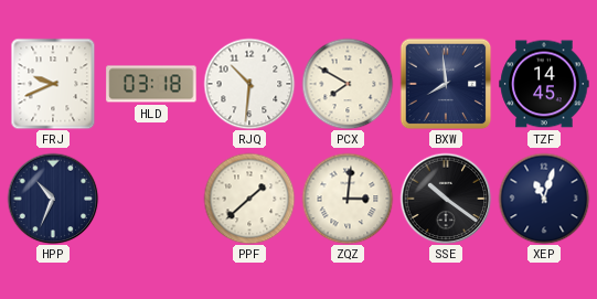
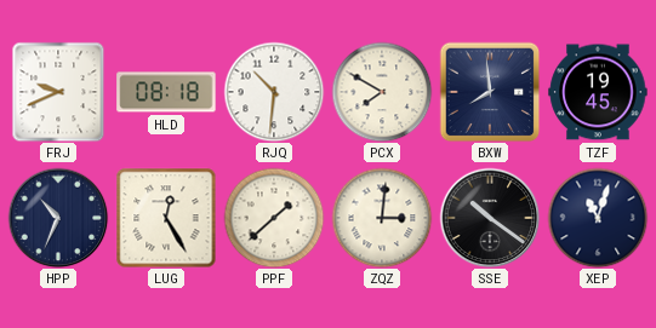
HLD: 03:18 -> 08:18
TZF: 14:45 -> 19:45
LUG: none -> 12:25
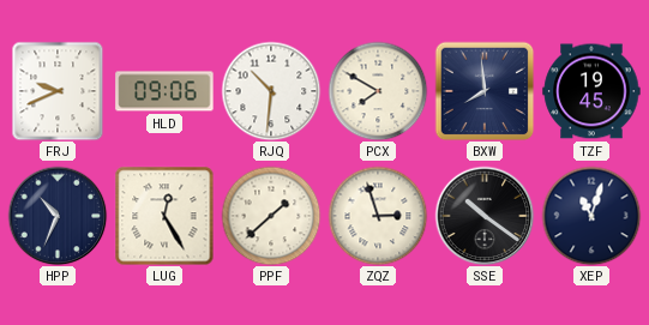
HLD: 08:18 -> 09:06
ZQZ: 3:01 -> 2:57
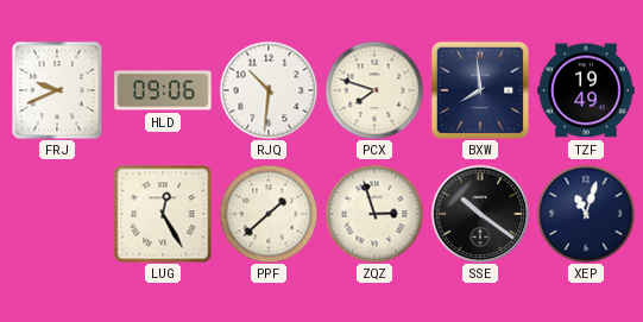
PCX: 7:50 -> 7:48
TZF: 19:45 -> 19:49
HPP: 10:34 -> none
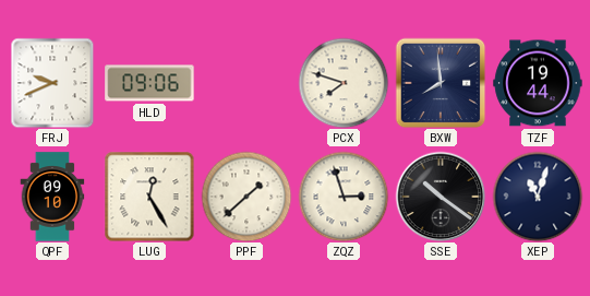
RJQ: 10:31 -> none
TZF: 19:49 -> 19:44
QPF: none -> 09:10
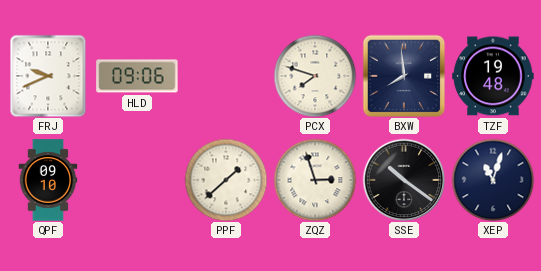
TZF: 19:44 -> 19:48
LUG: 12:25 -> none
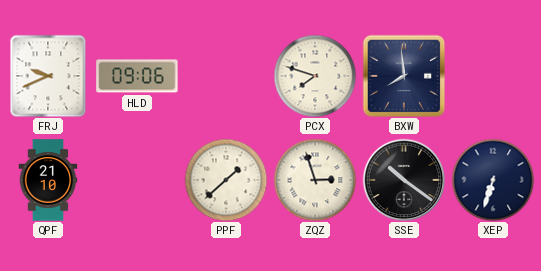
TZF: 19:48 -> none
QPF: 09:10 -> 21:10
XEP: 11:03 -> 6:33
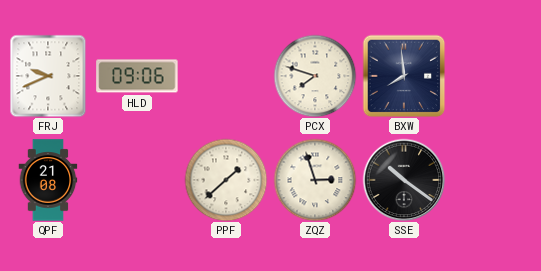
QPF: 21:10 -> 21:08
XEP: 6:33 -> none
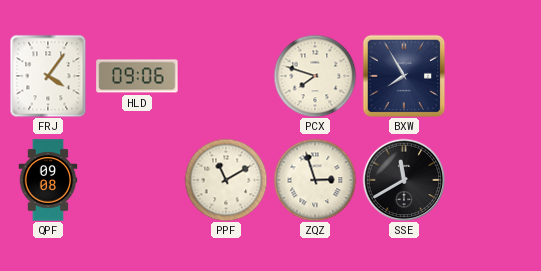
FRJ: 9:41 -> 4:06
BXW: 7:59 -> 7:55
QPF: 21:08 -> 09:08
PPF: 1:38 -> 11:10
SSE: 10:21 -> 11:40
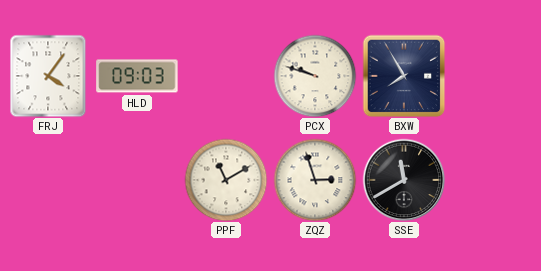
HLD: 09:06 -> 09:03
PCX: 7:48 -> 9:48
QPF: 09:08 -> none
